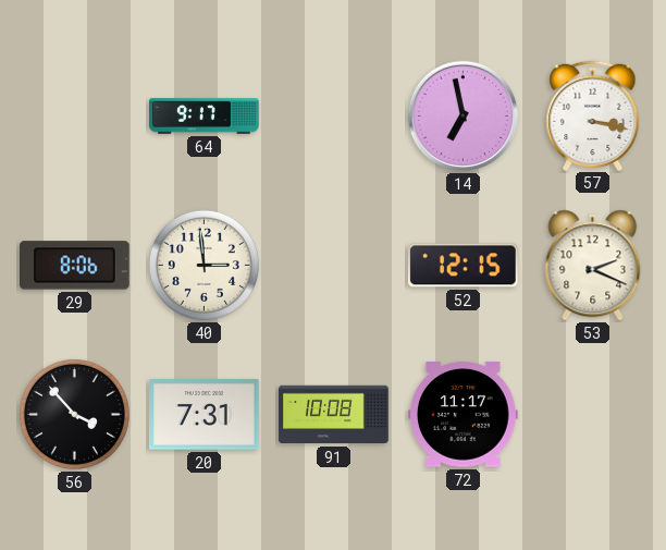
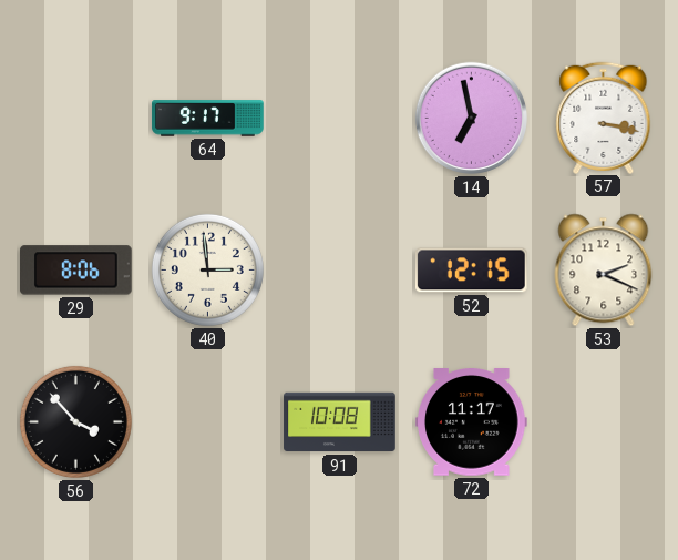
20: 7:31 -> none
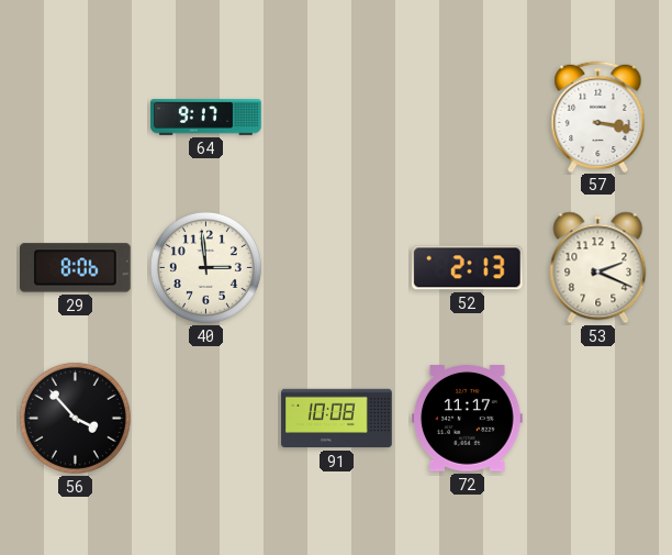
14: 6:58 -> none
52: 12:15 -> 2:13
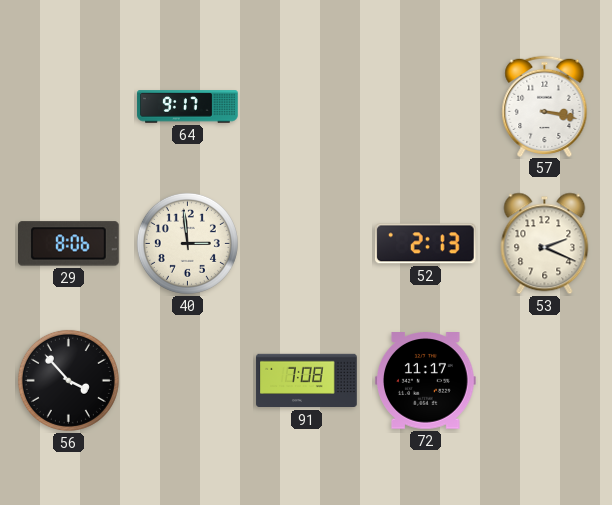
91: 10:08 -> 7:08
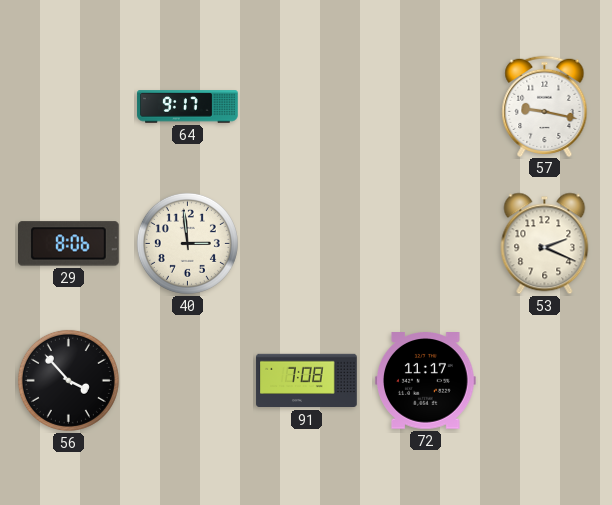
57: 3:17 -> 9:17
52: 2:13 -> none
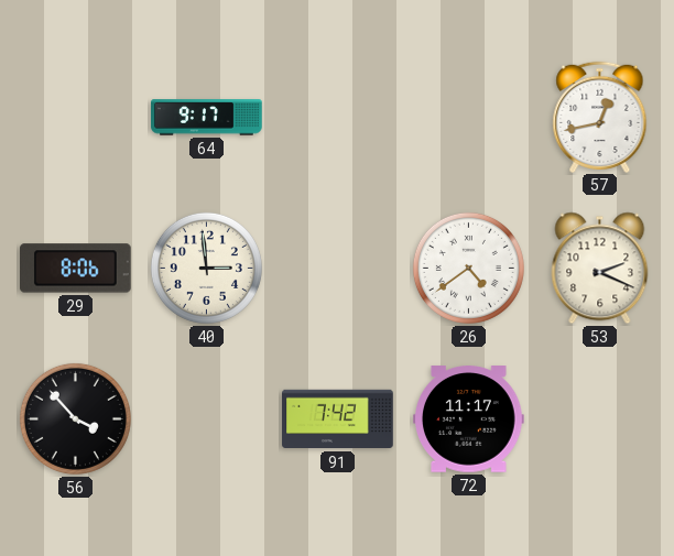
57: 9:17 -> 12:43
26: none -> 4:39
91: 7:08 -> 7:42
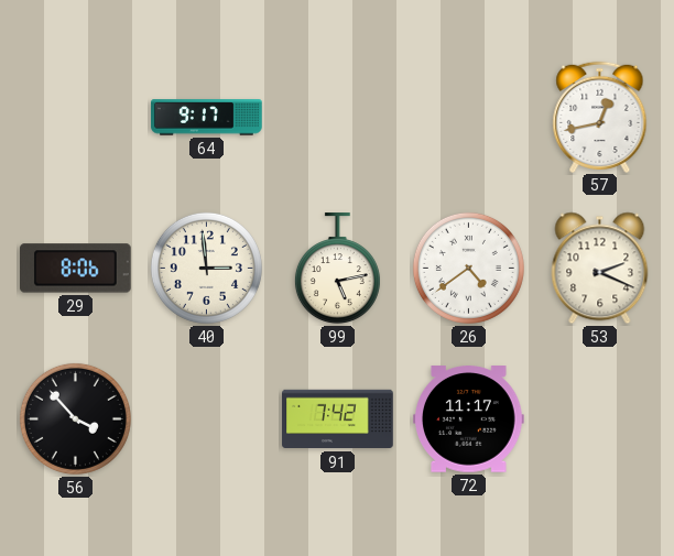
99: none -> 5:13
